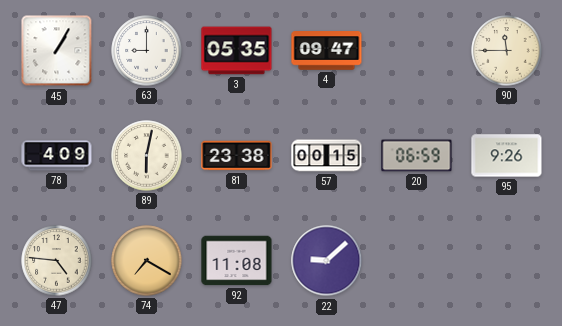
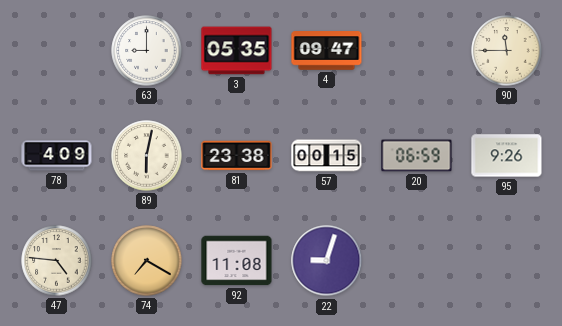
45: 1:05 -> none
22: 9:08 -> 9:03
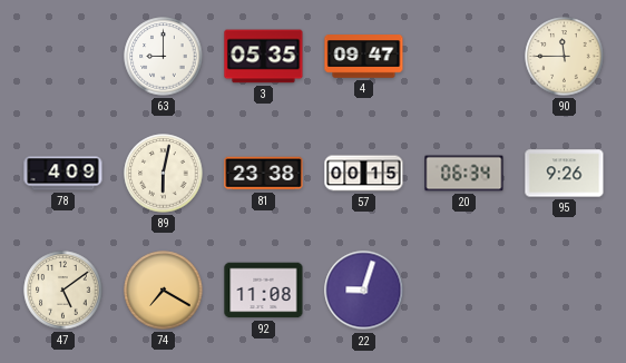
20: 06:59 -> 06:34
47: 4:46 -> 5:09
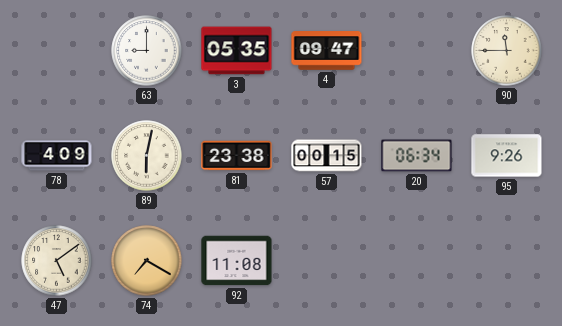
22: 9:03 -> none
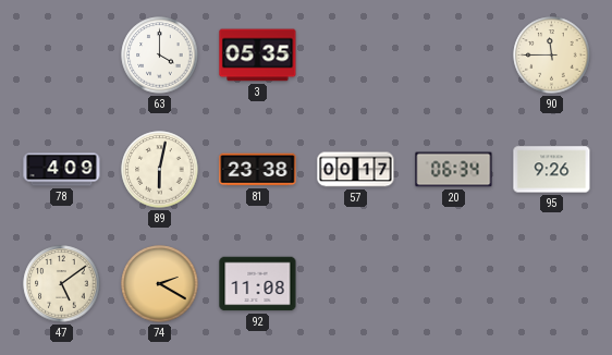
63: 9:00 -> 4:00
4: 09:47 -> none
57: 00:15 -> 00:17
74: 7:20 -> 2:20
